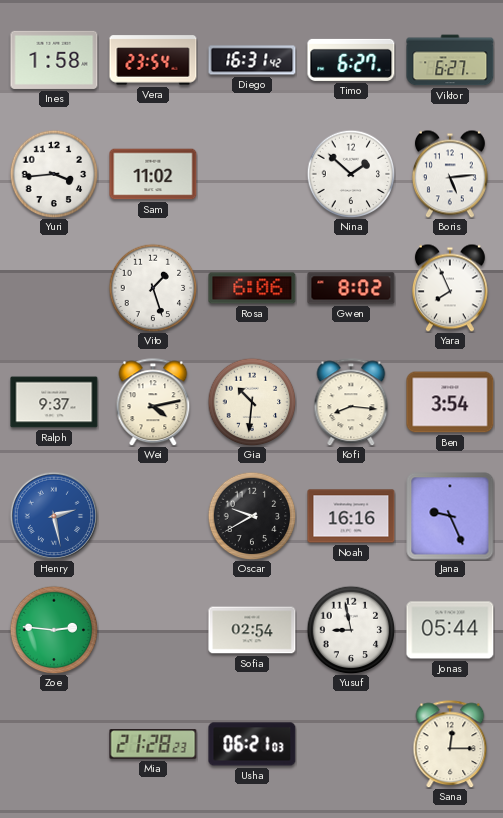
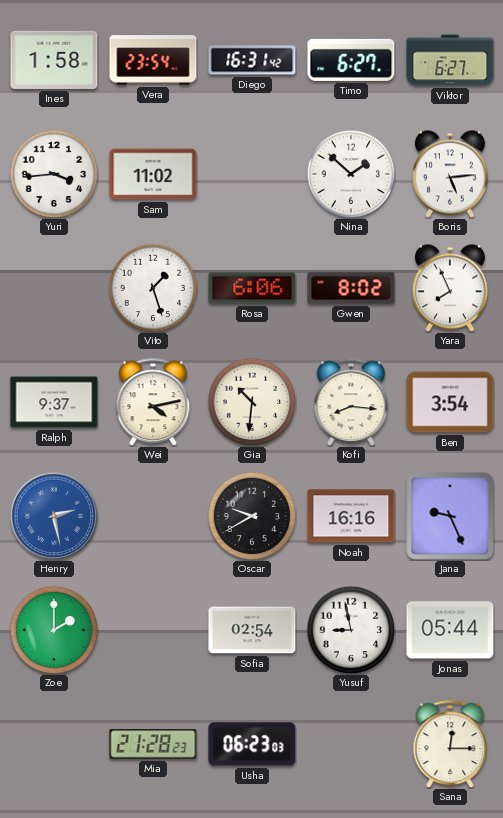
Zoe: 2:46 -> 2:00
Usha: 06:21 -> 06:23
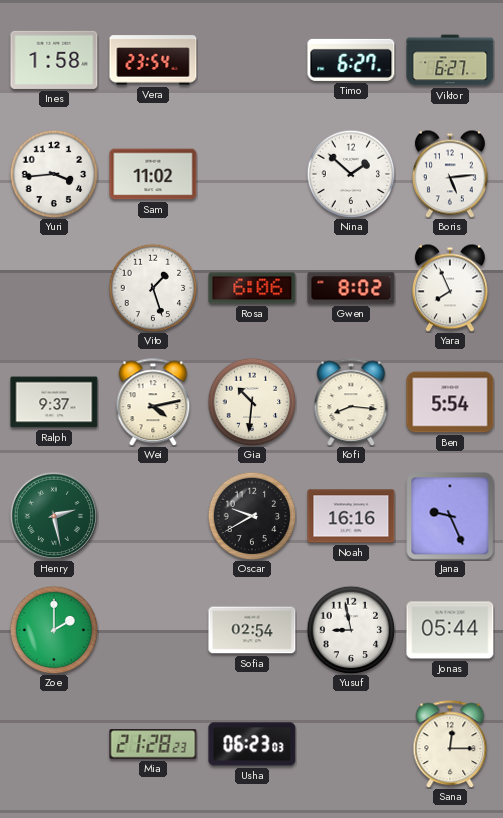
Diego: 16:31 -> none
Ben: 3:54 -> 5:54
Henry dial: blue -> green
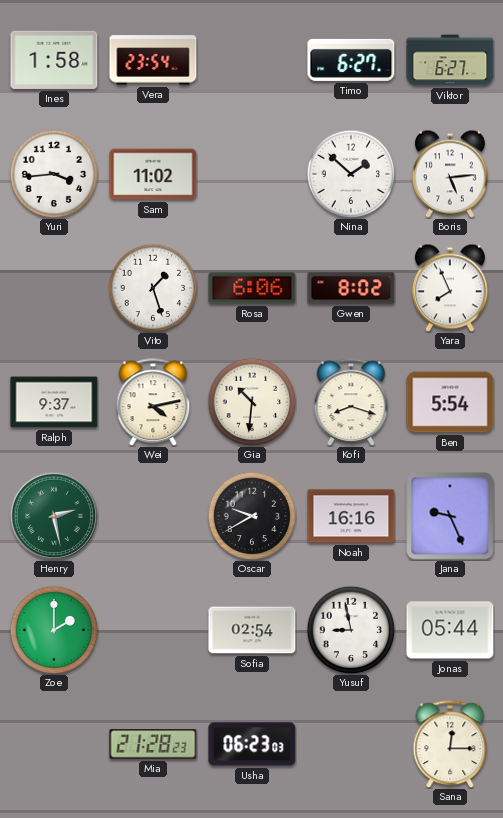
Kofi: 8:16 -> 8:18
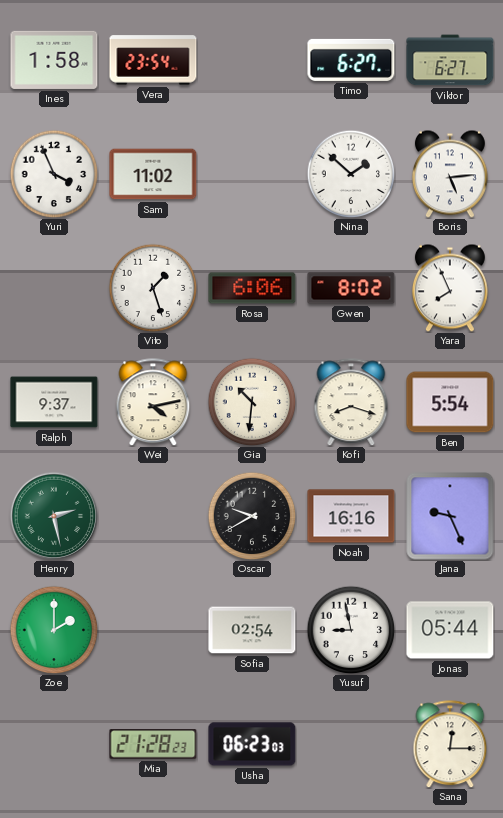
Yuri: 3:44 -> 3:56
